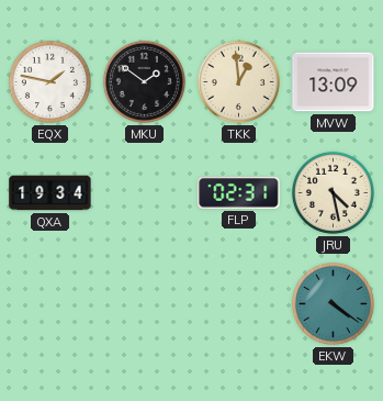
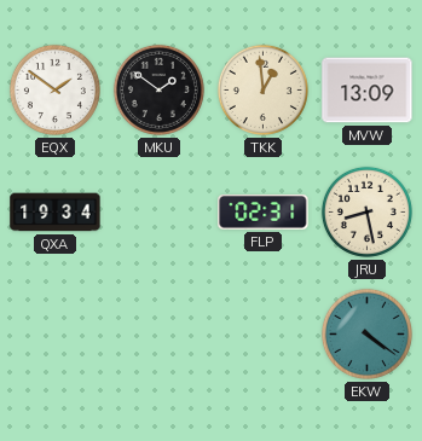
EQX: 1:47 -> 1:51
JRU: 4:28 -> 8:28
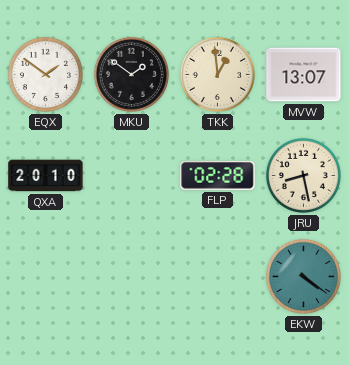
MVW: 13:09 -> 13:07
QXA: 19:34 -> 20:10
FLP: 02:31 -> 02:28
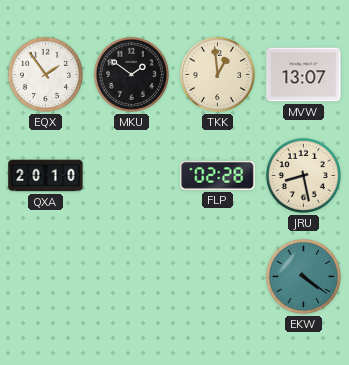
EQX: 1:51 -> 1:54
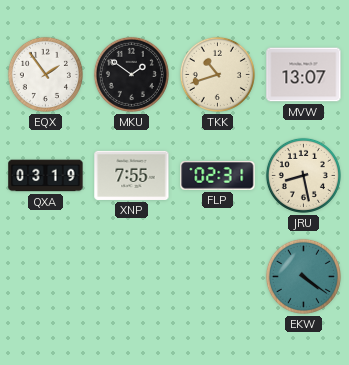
TKK: 12:59 -> 10:42
QXA: 20:10 -> 03:19
XNP: none -> 7:55
FLP: 02:28 -> 02:31
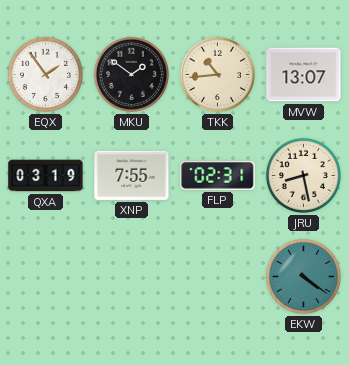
TKK: 10:42 -> 10:44
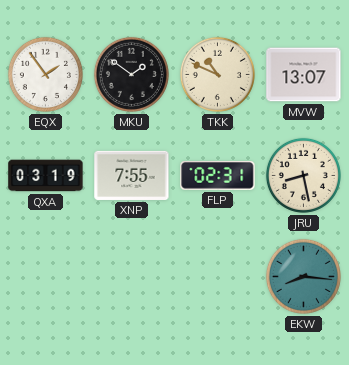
TKK: 10:44 -> 10:49
EKW: 4:21 -> 8:16
